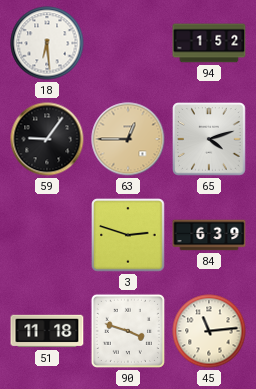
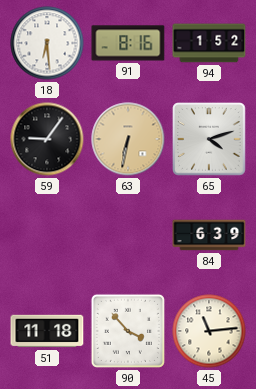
91: none -> 8:16
63: 12:45 -> 6:32
3: 2:48 -> none
90: 3:48 -> 3:53
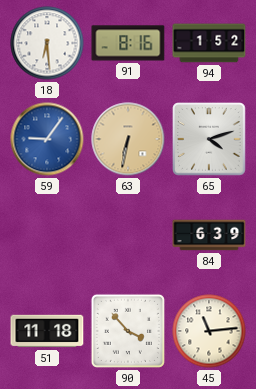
59 dial: black -> blue
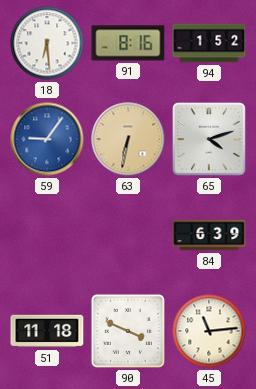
90: 3:53 -> 3:49
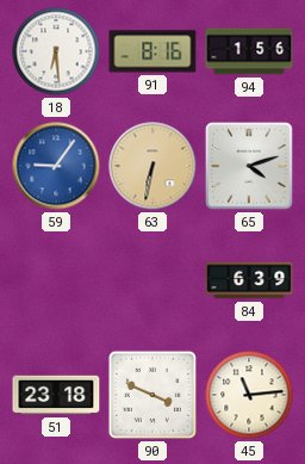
94: 1:52 -> 1:56
51: 11:18 -> 23:18
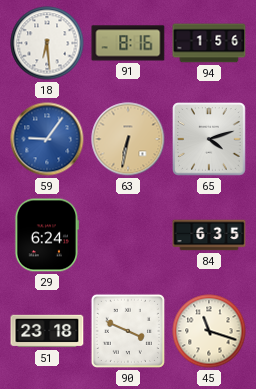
29: none -> 6:24
84: 6:39 -> 6:35
45: 11:14 -> 11:18
